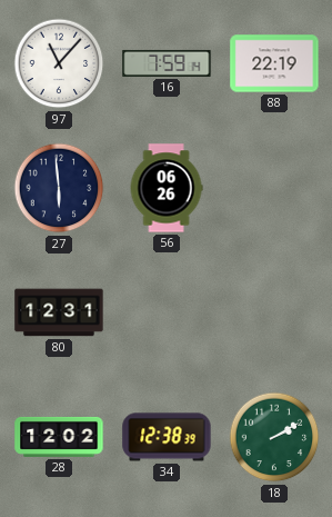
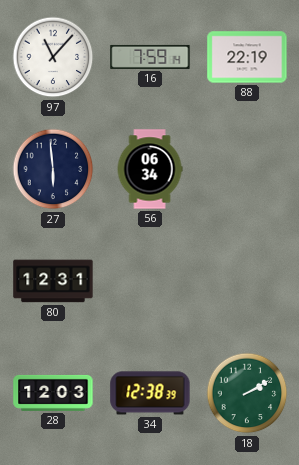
56: 06:26 -> 06:34
28: 12:02 -> 12:03
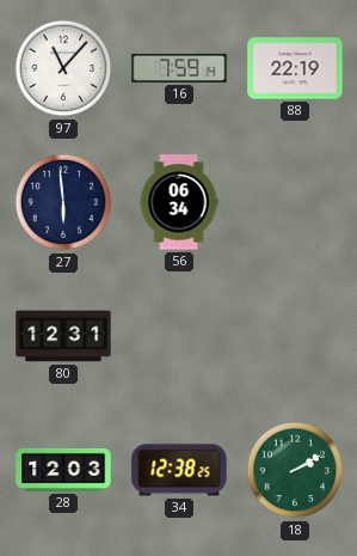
34: 12:38:39 -> 12:38:25
